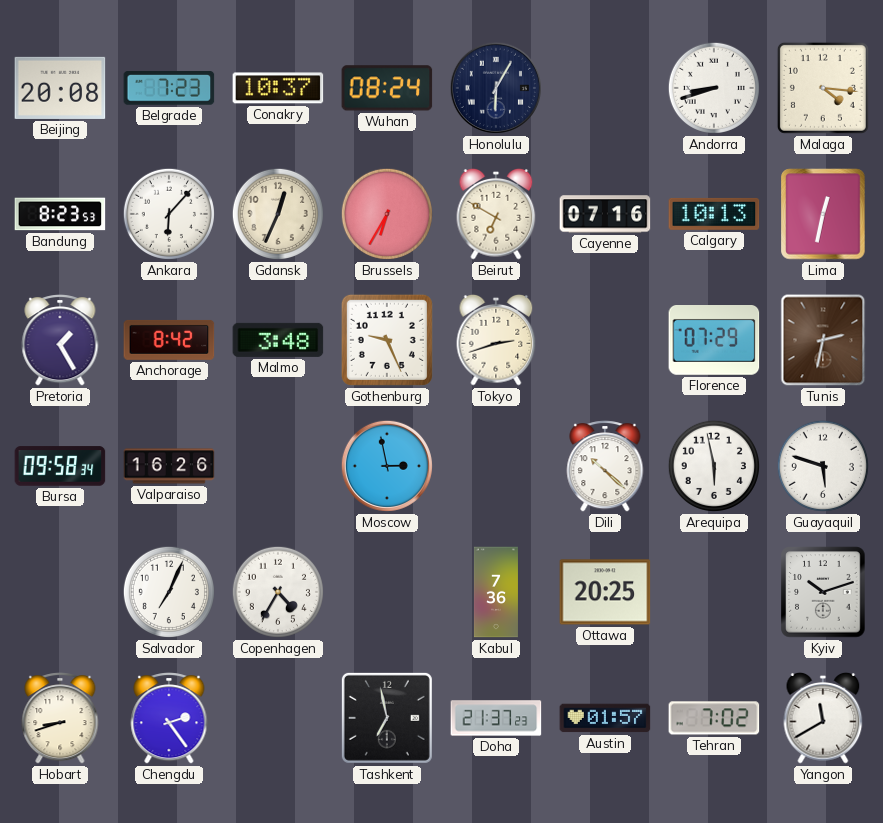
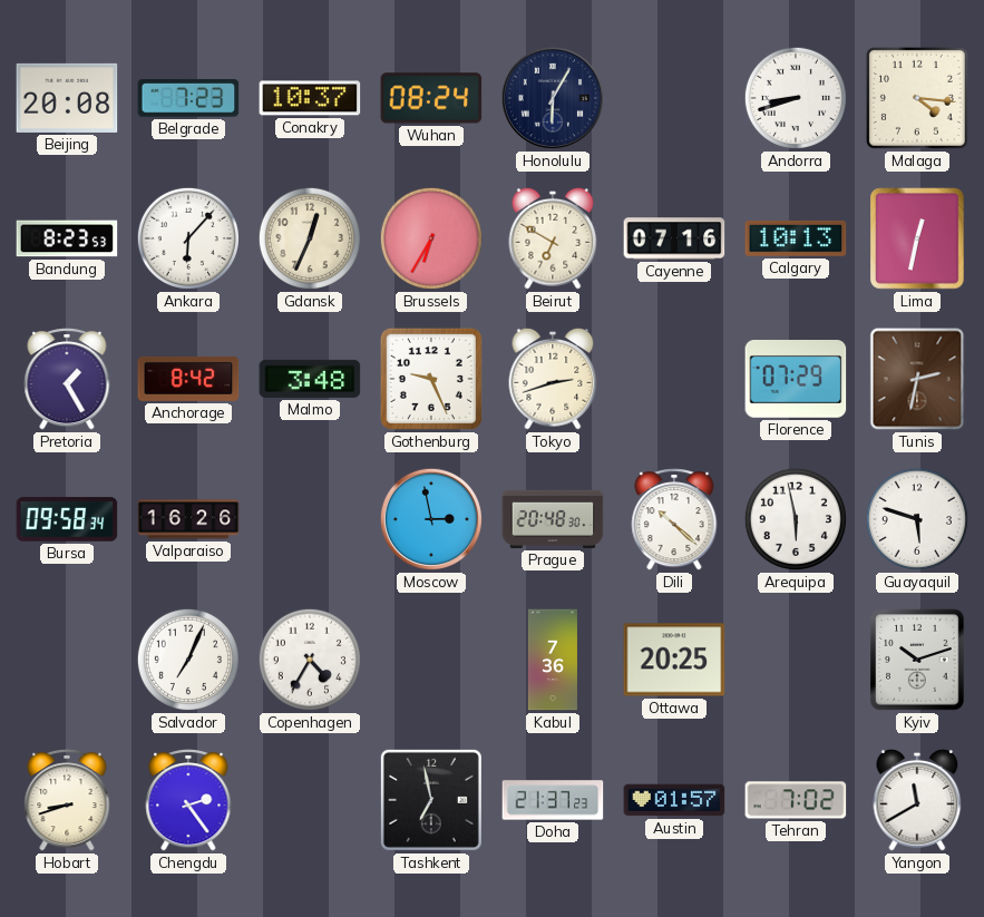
Prague: none -> 20:48
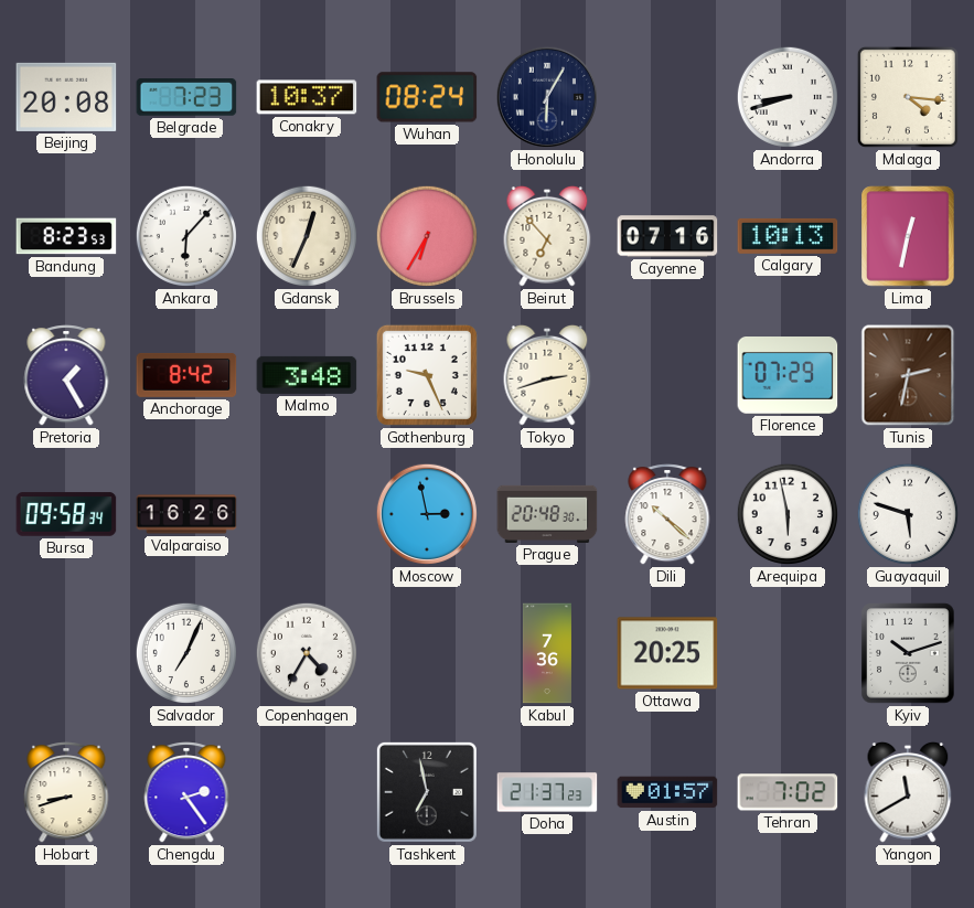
Beirut: 6:50 -> 6:53
